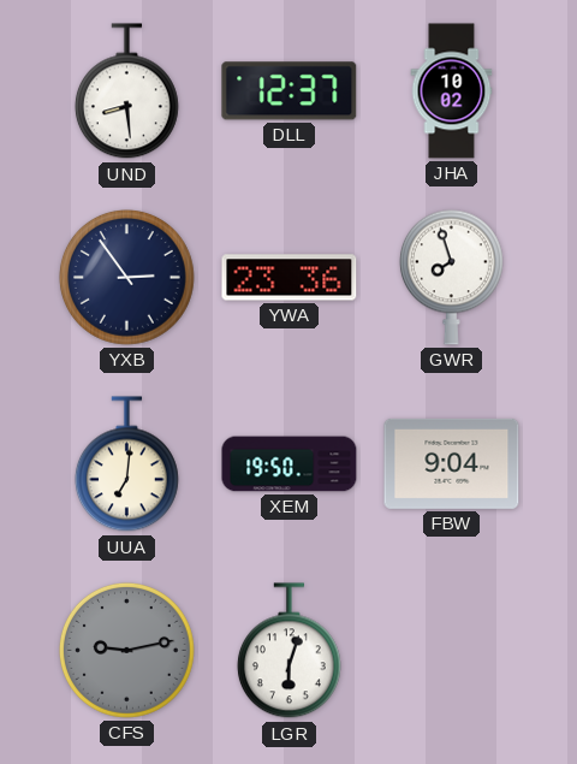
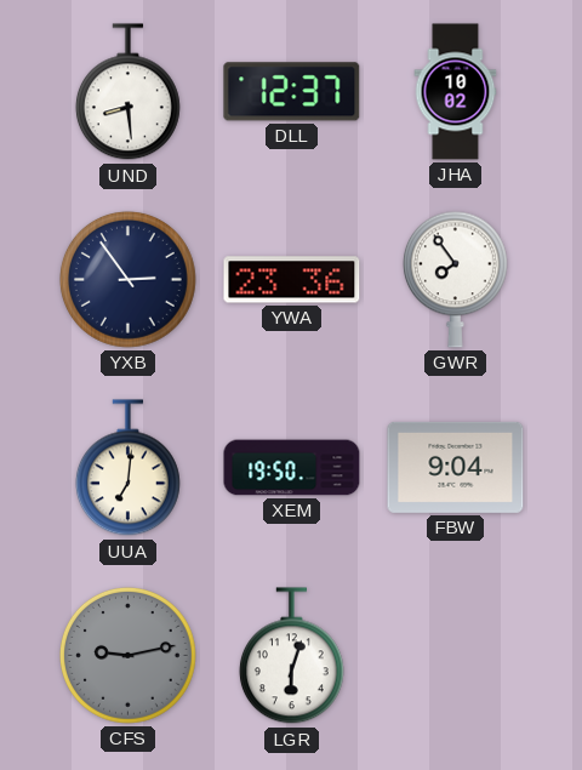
GWR: 7:57 -> 7:54
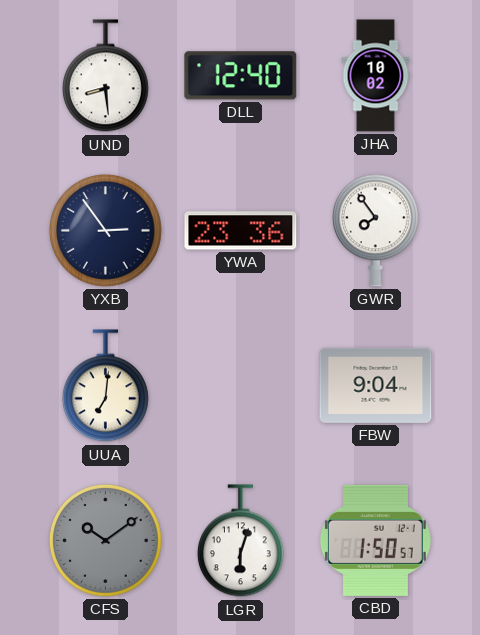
DLL: 12:37 -> 12:40
XEM: 19:50 -> none
CFS: 9:13 -> 10:09
CBD: none -> 1:50
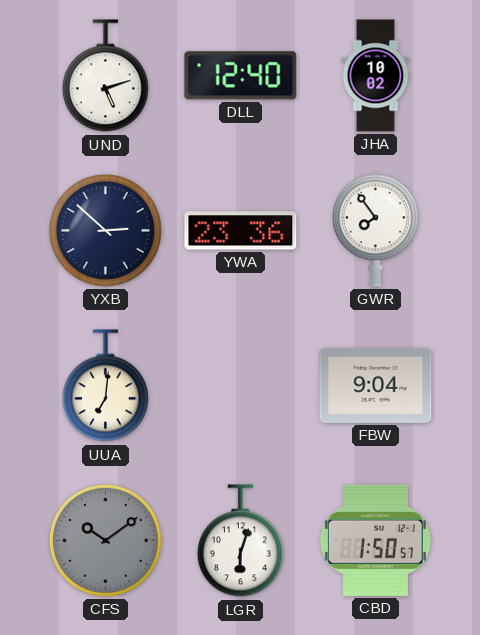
UND: 8:29 -> 5:12
YXB: 2:54 -> 2:52
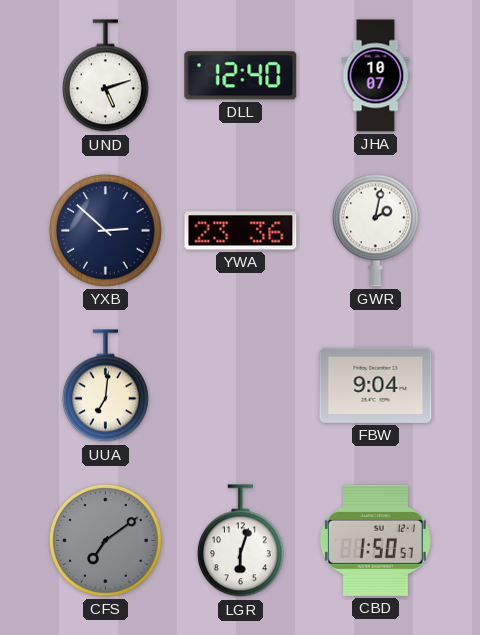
JHA: 10:02 -> 10:07
GWR: 7:54 -> 2:02
CFS: 10:09 -> 7:09
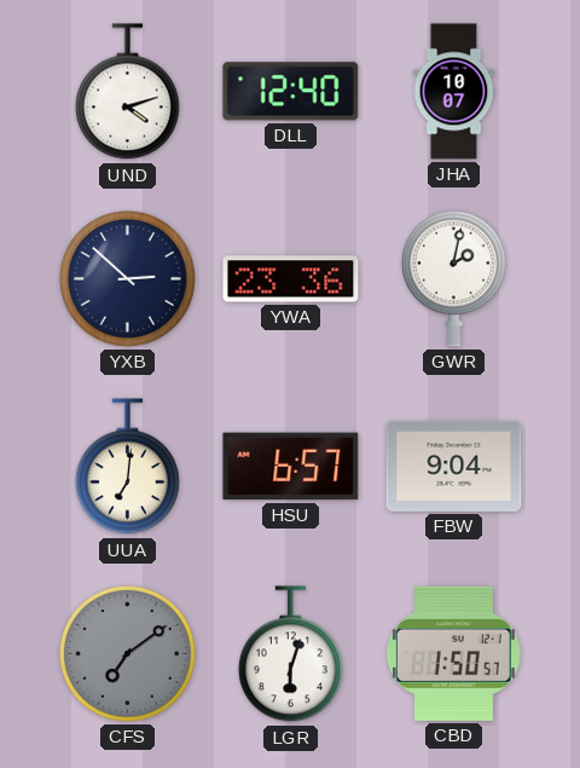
UND: 5:12 -> 4:12
HSU: none -> 6:57
